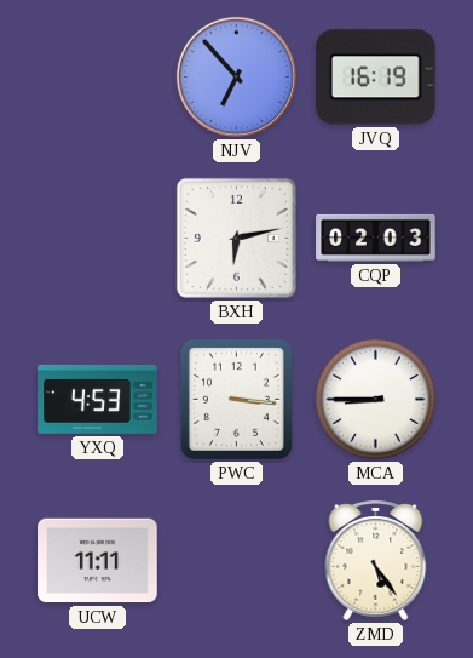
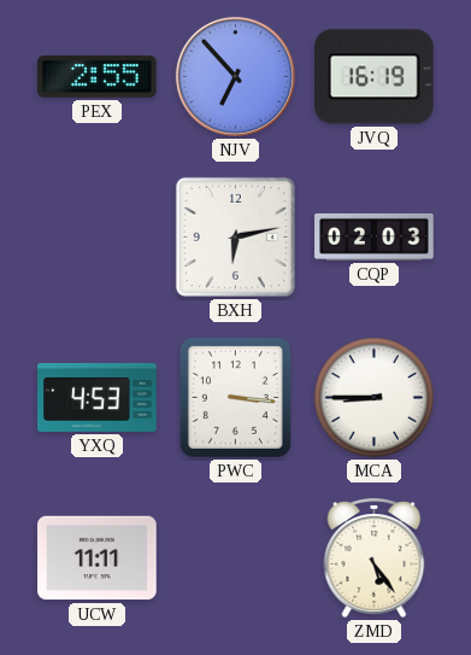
PEX: none -> 2:55
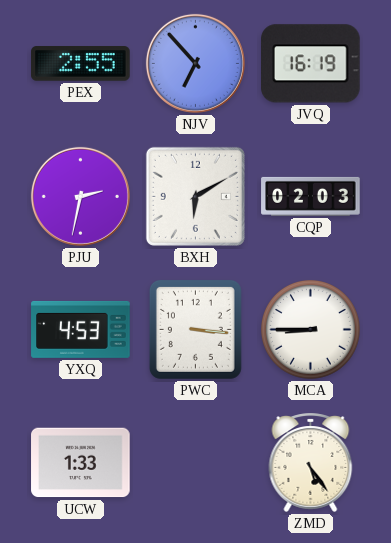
PJU: none -> 2:32
BXH: 6:13 -> 6:10
UCW: 11:11 -> 1:33
